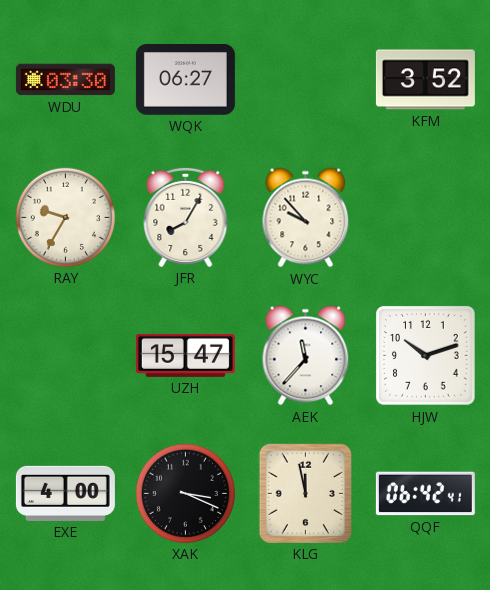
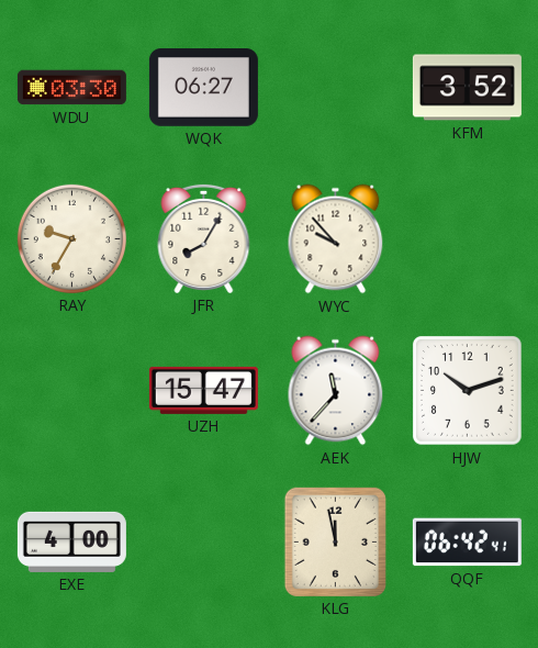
XAK: 3:19 -> none
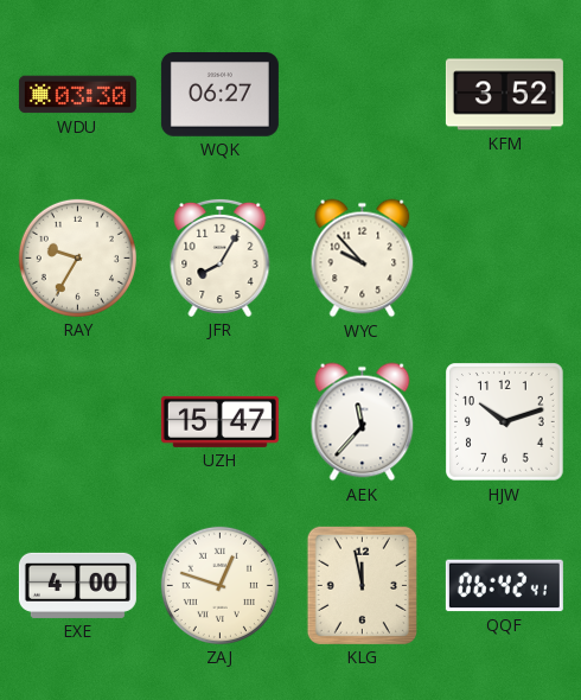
ZAJ: none -> 12:48
